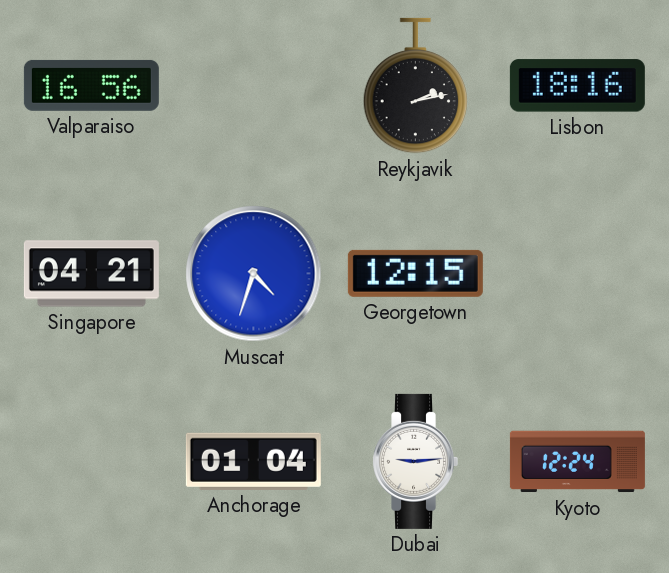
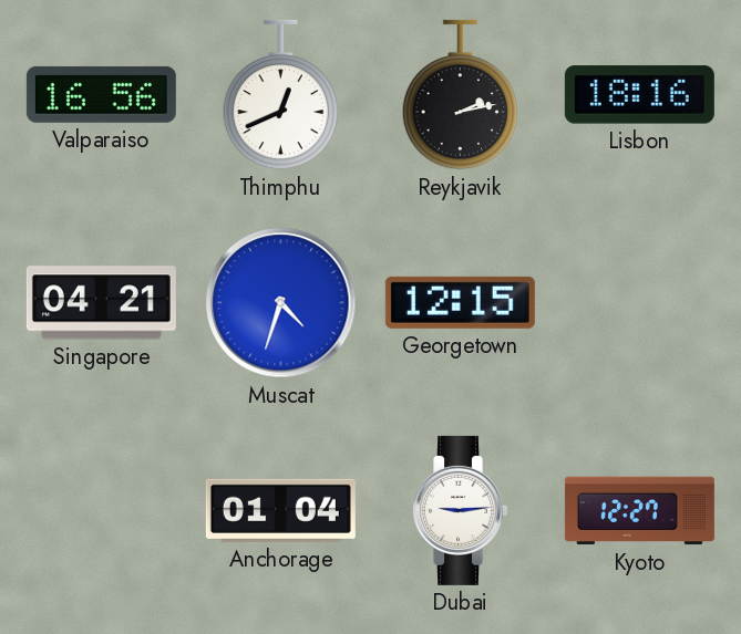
Thimphu: none -> 12:41
Kyoto: 12:24 -> 12:27
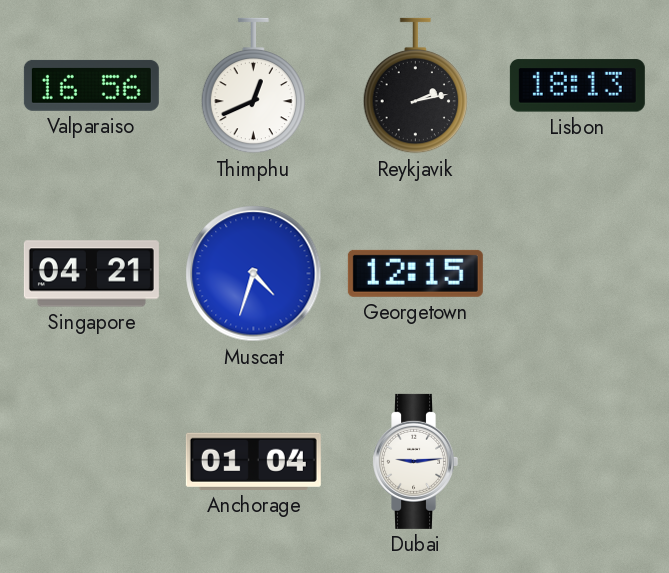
Lisbon: 18:16 -> 18:13
Kyoto: 12:27 -> none
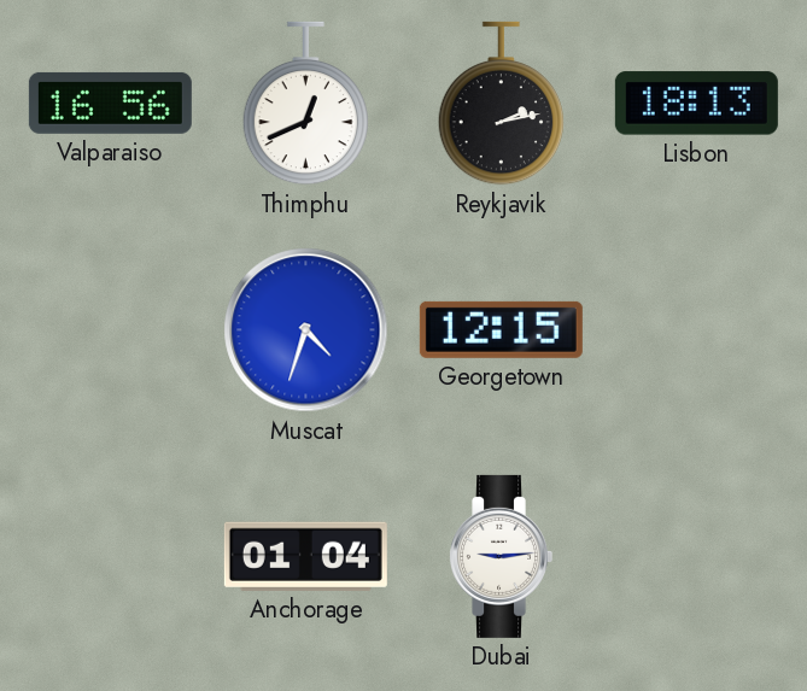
Singapore: 04:21 -> none
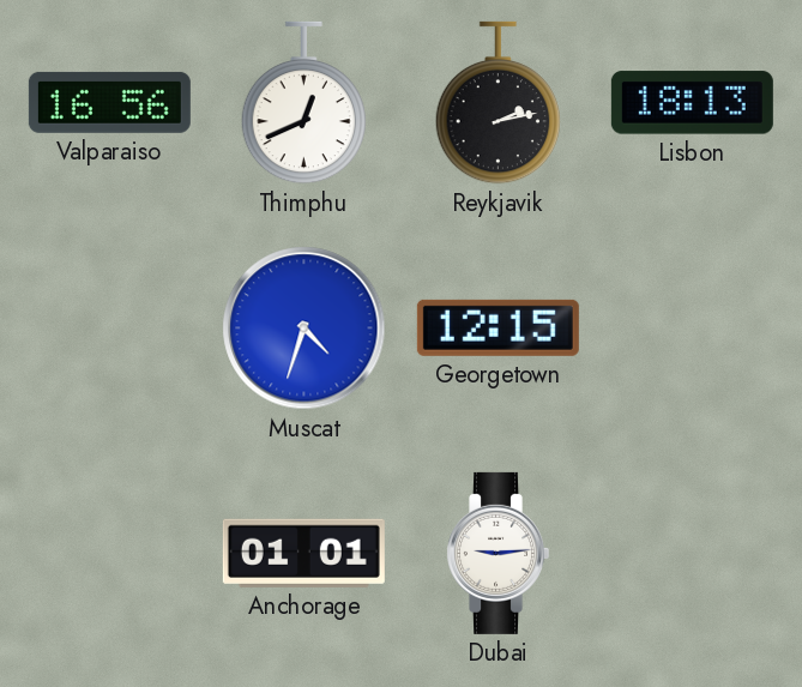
Anchorage: 01:04 -> 01:01
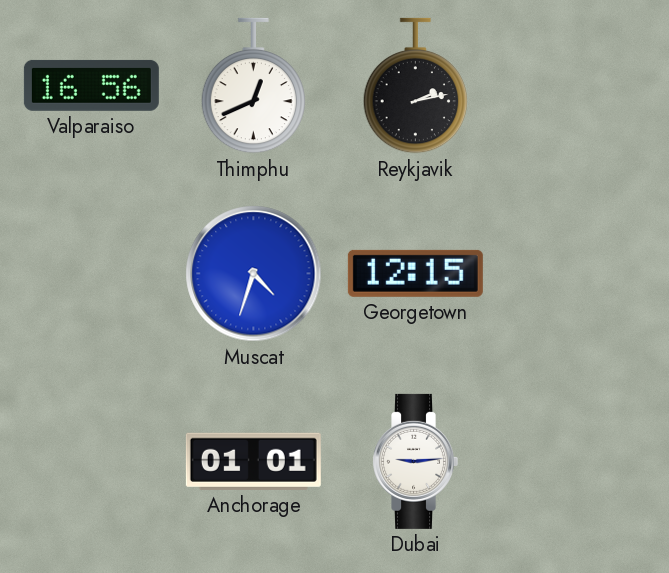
Lisbon: 18:13 -> none
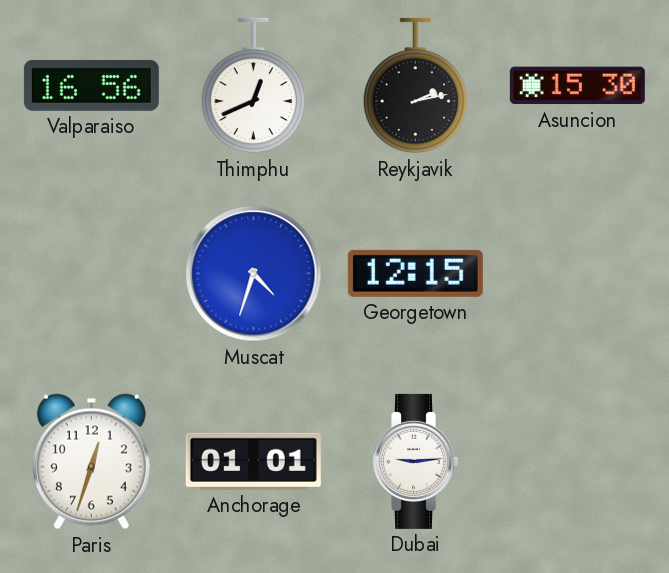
Asuncion: none -> 15:30
Paris: none -> 12:33
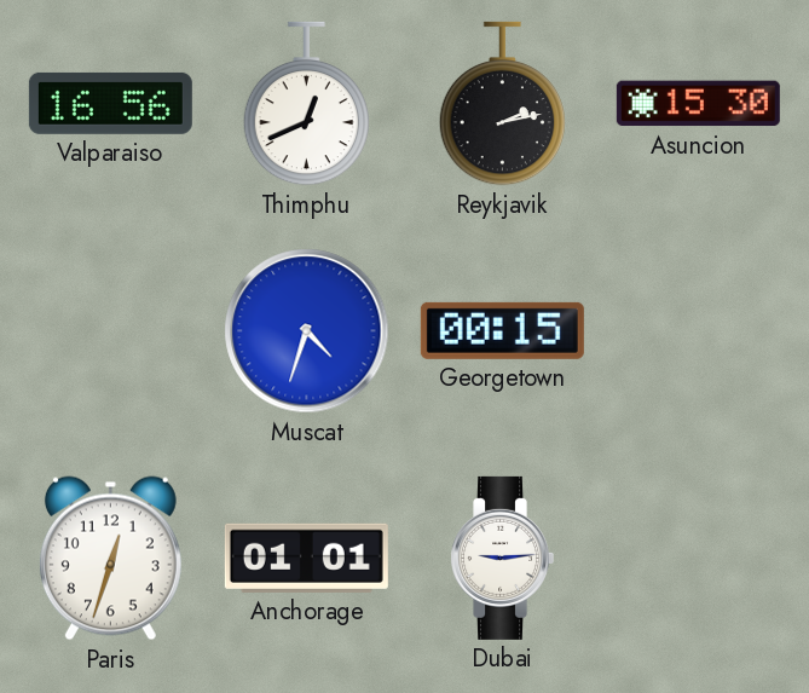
Georgetown: 12:15 -> 00:15
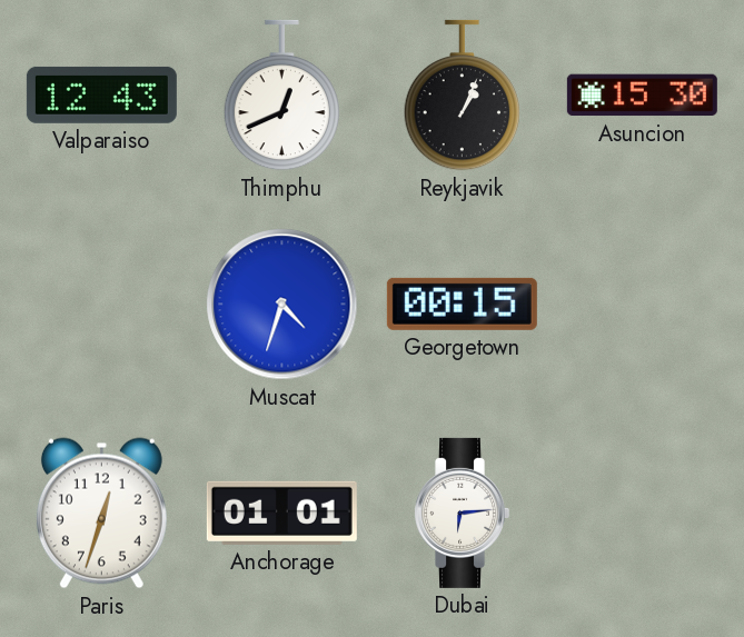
Valparaiso: 16:56 -> 12:43
Reykjavik: 2:13 -> 1:04
Dubai: 9:14 -> 6:14
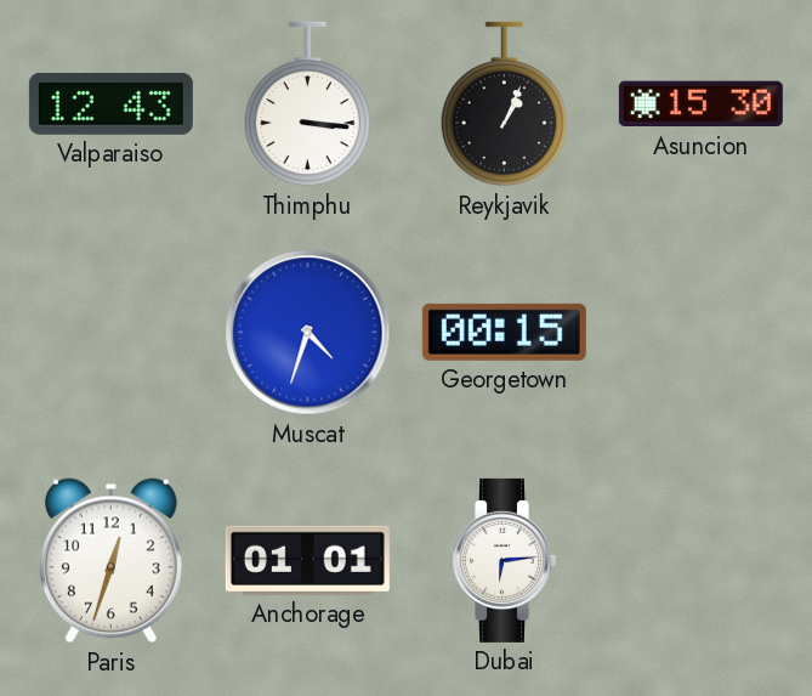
Thimphu: 12:41 -> 3:16
